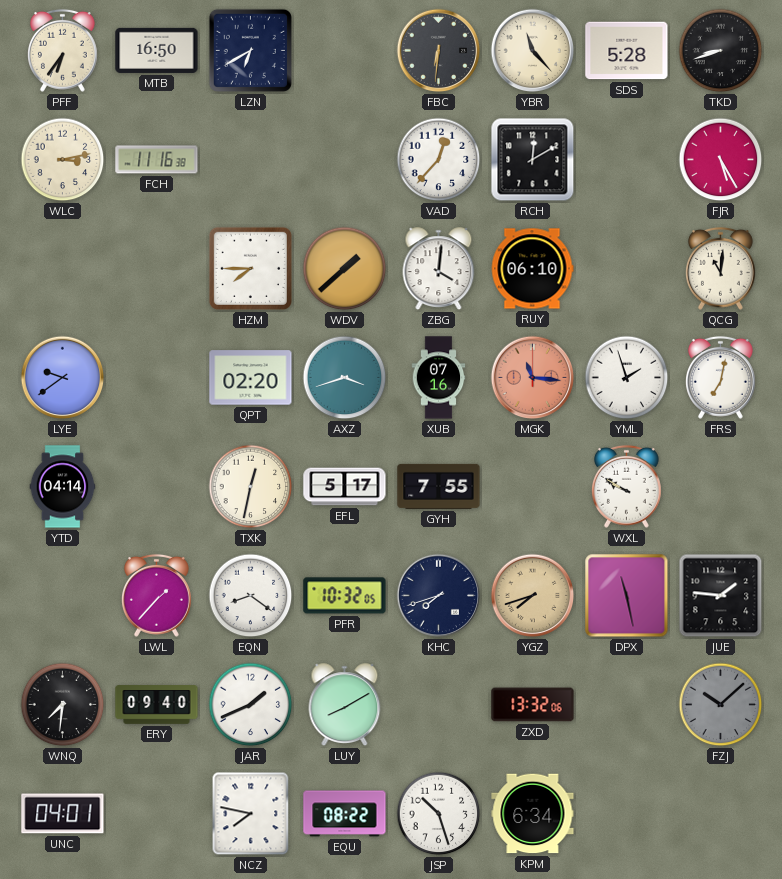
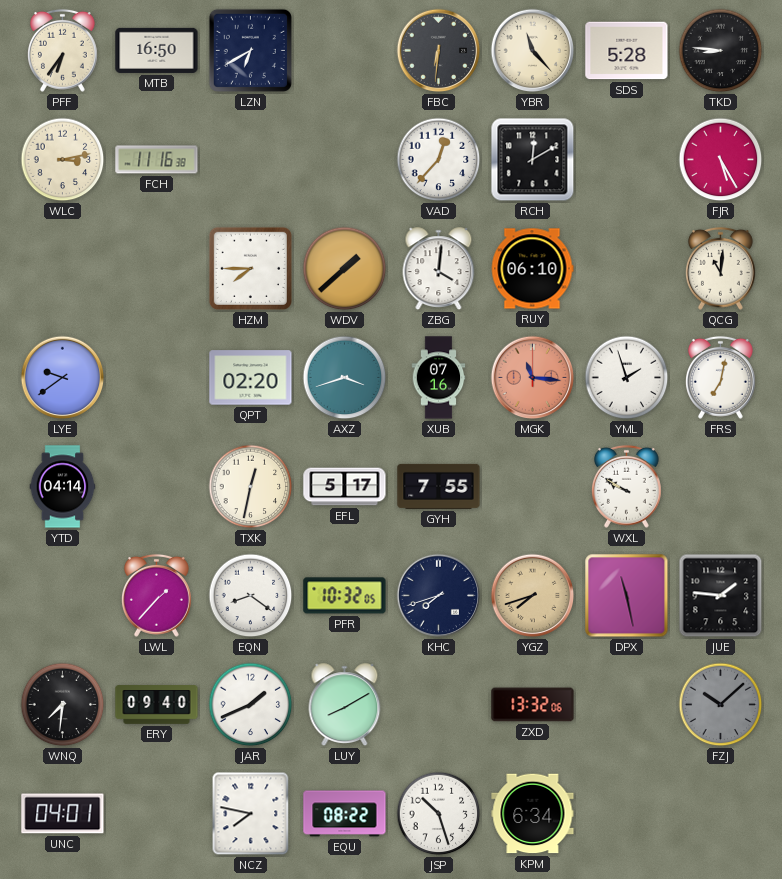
TKD: 8:42 -> 8:46
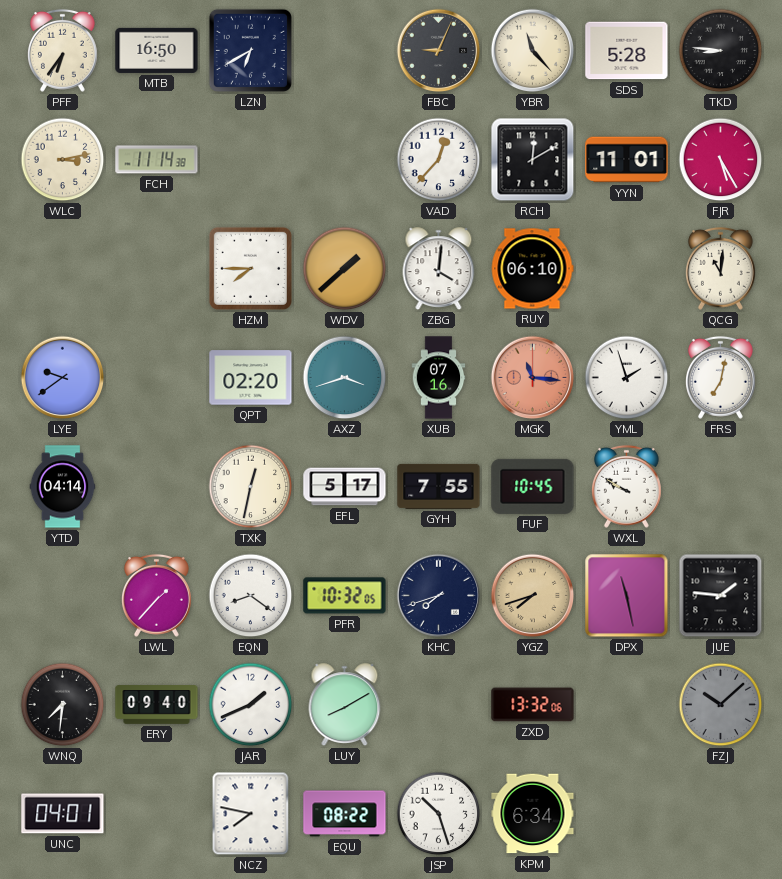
FBC: 6:31 -> 9:04
FCH: 11:16 -> 11:14
YYN: none -> 11:01
FUF: none -> 10:45
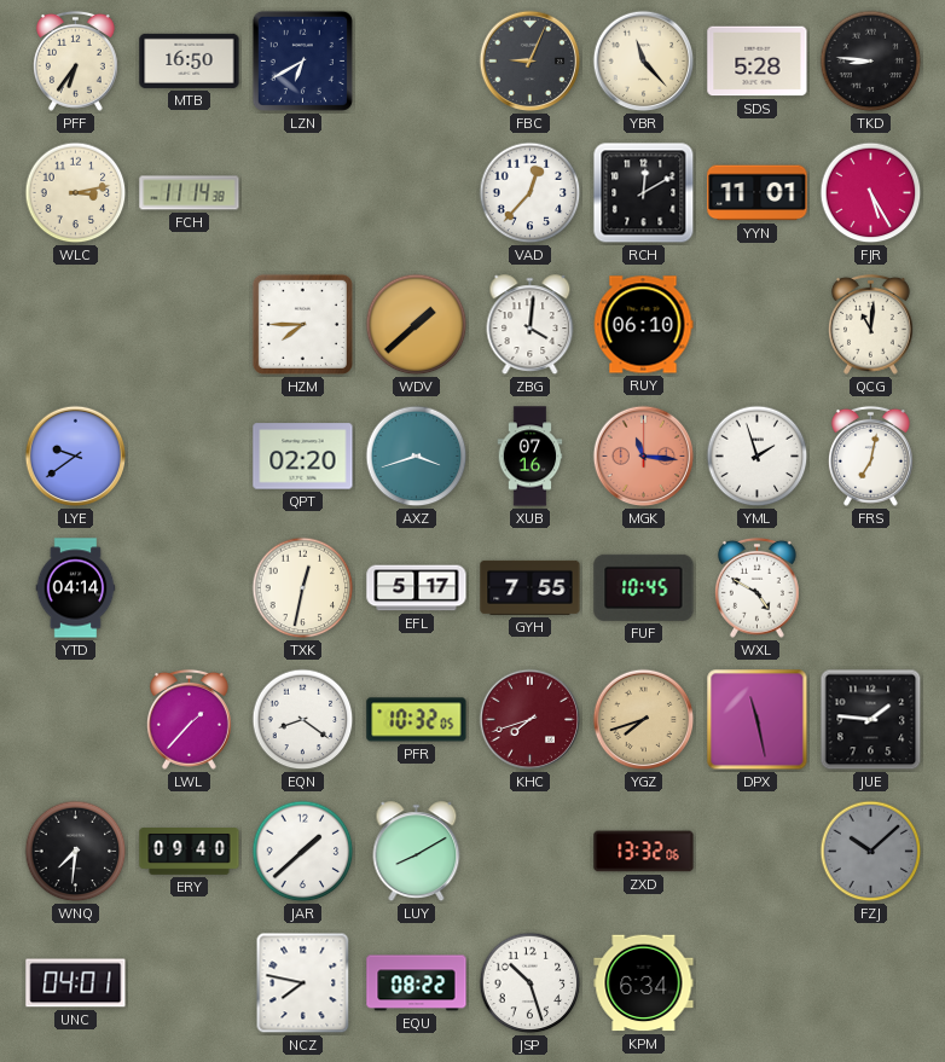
WXL: 9:50 -> 4:50
KHC dial: navy -> burgundy
JAR: 1:41 -> 1:38
